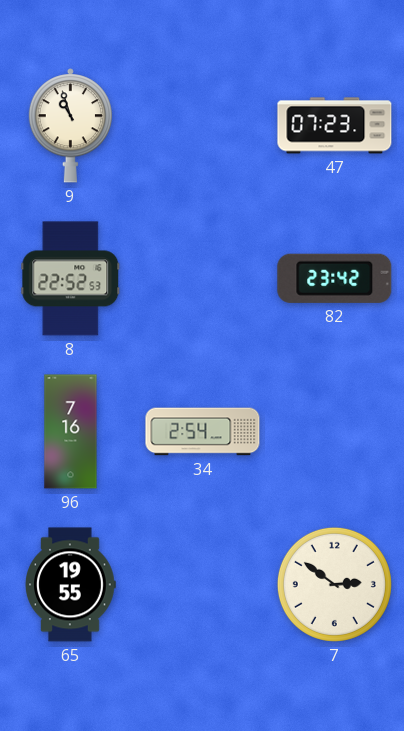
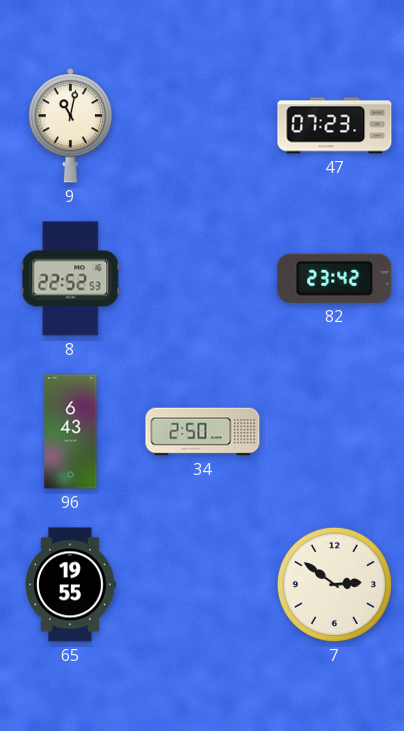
9: 10:57 -> 11:02
96: 7:16 -> 6:43
34: 2:54 -> 2:50
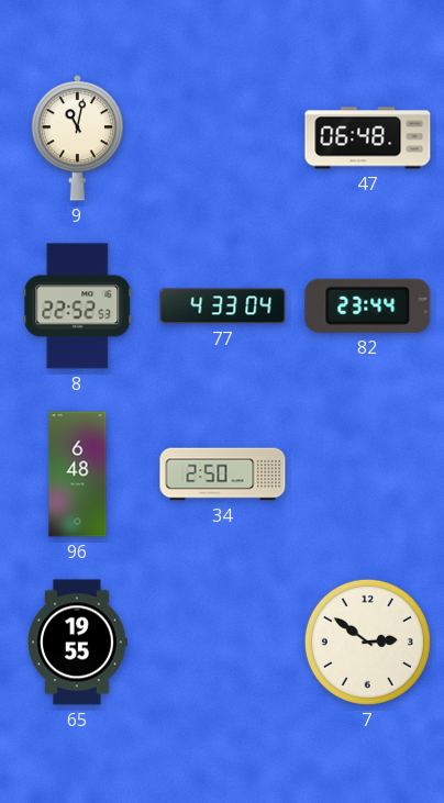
47: 07:23 -> 06:48
77: none -> 4:33
82: 23:42 -> 23:44
96: 6:43 -> 6:48
